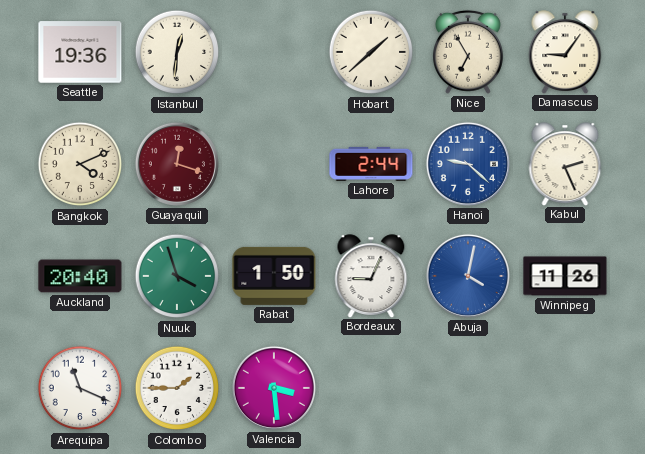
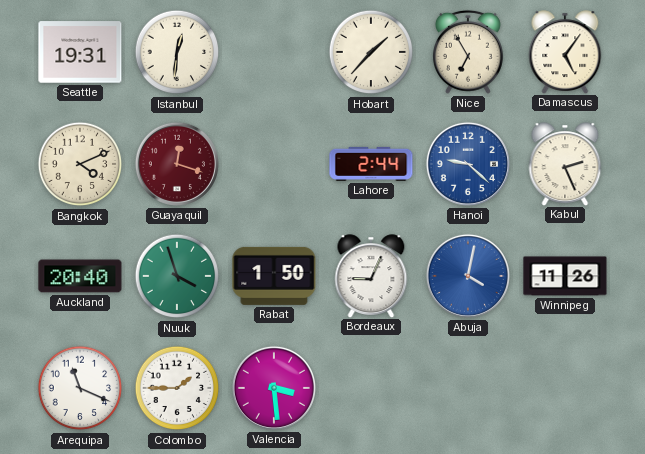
Seattle: 19:36 -> 19:31
Hobart: 1:38 -> 1:37
Damascus: 9:06 -> 5:06
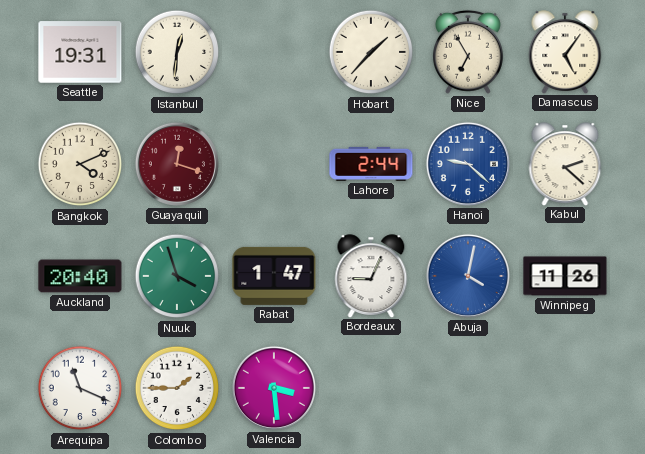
Kabul: 2:26 -> 2:22
Rabat: 1:50 -> 1:47
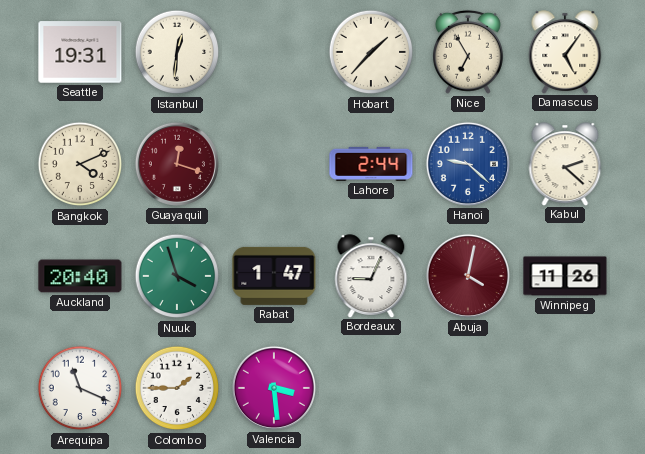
Abuja dial: blue -> burgundy
